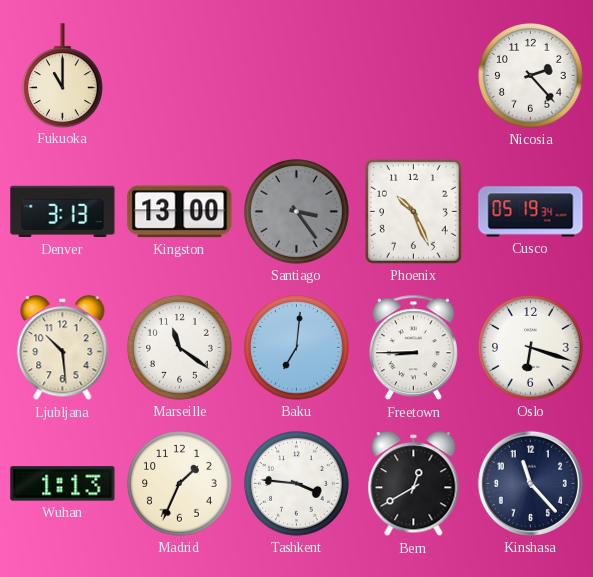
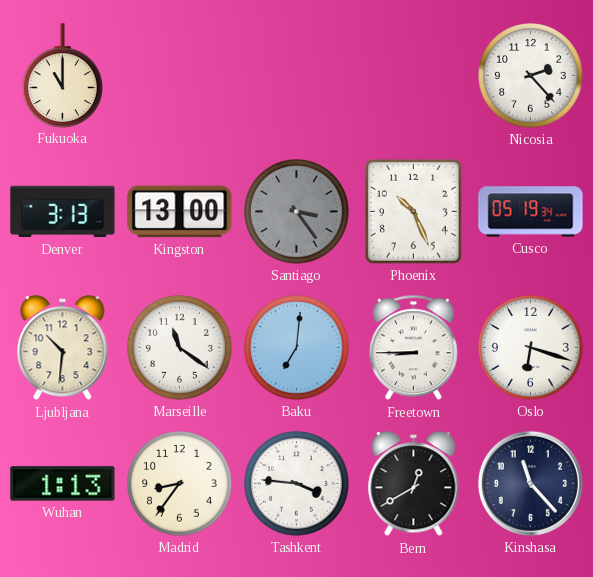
Ljubljana: 10:29 -> 10:31
Madrid: 1:34 -> 8:36
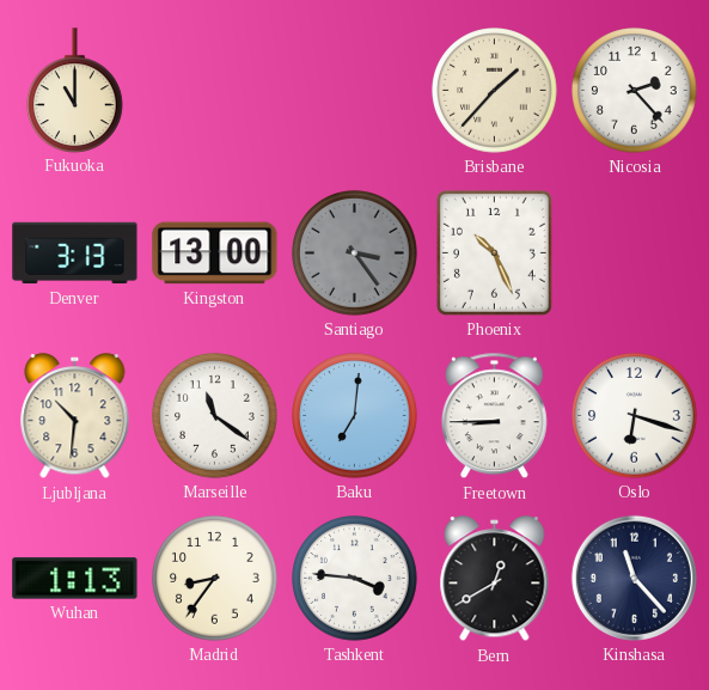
Brisbane: none -> 1:37
Cusco: 05:19 -> none
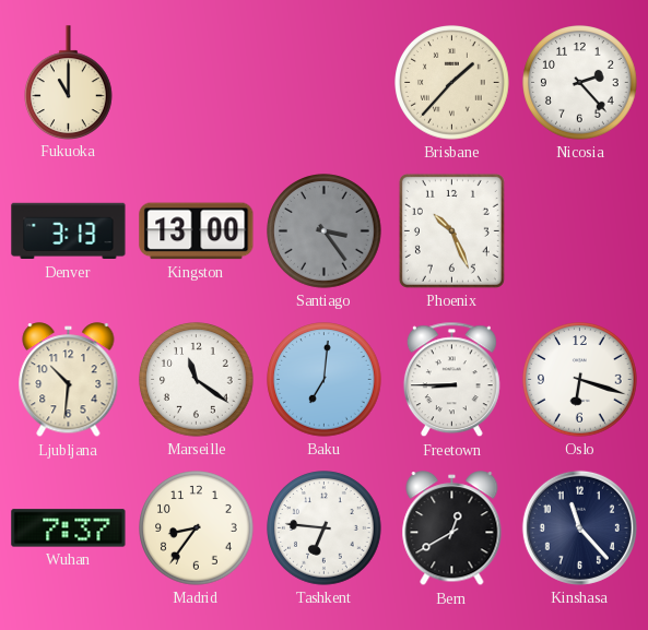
Wuhan: 1:13 -> 7:37
Tashkent: 3:46 -> 6:46
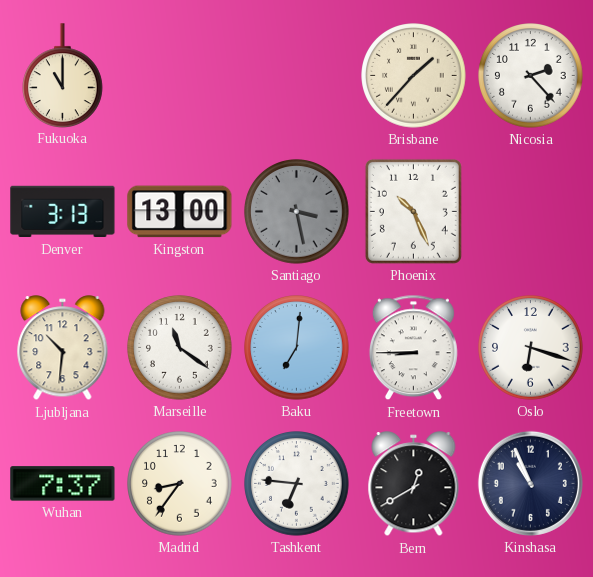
Santiago: 3:24 -> 3:28
Kinshasa: 11:23 -> 10:56
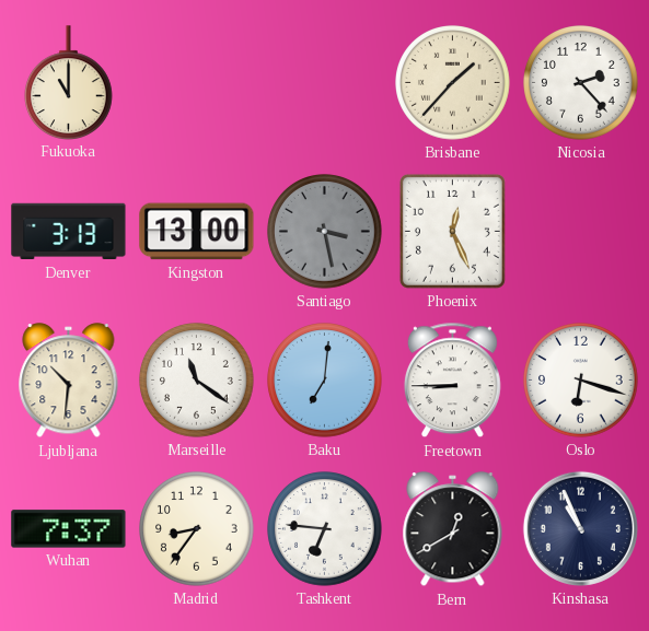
Phoenix: 10:26 -> 12:26
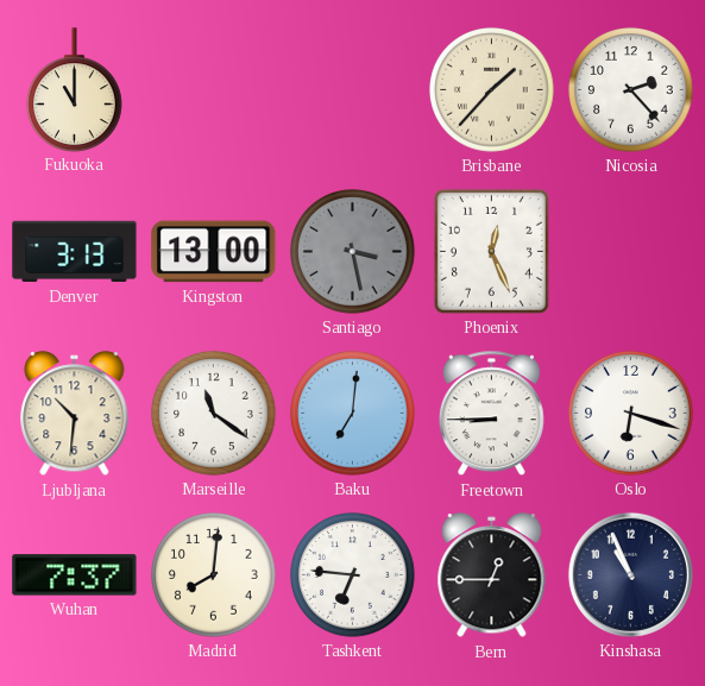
Madrid: 8:36 -> 8:01
Bern: 12:40 -> 12:45
